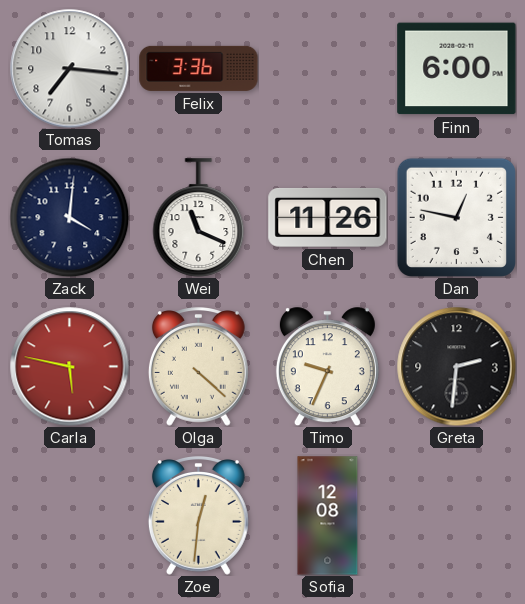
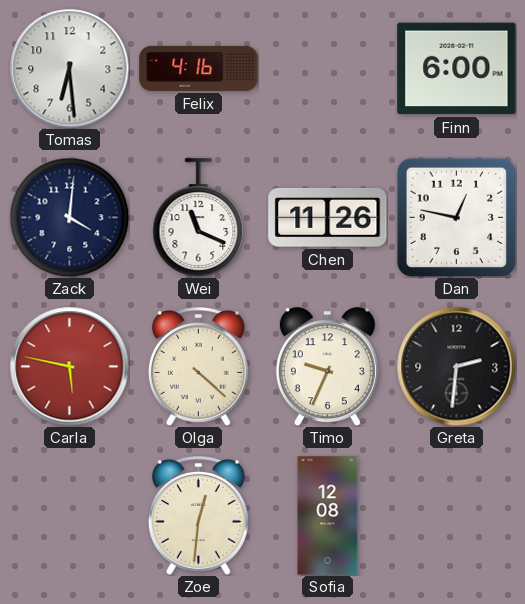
Tomas: 7:16 -> 6:29
Felix: 3:36 -> 4:16
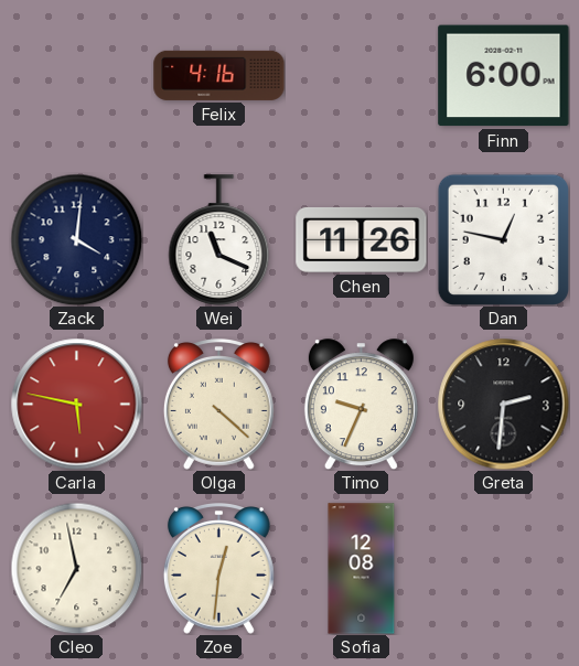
Tomas: 6:29 -> none
Cleo: none -> 6:58
